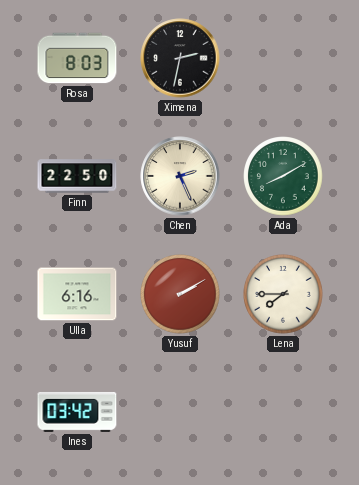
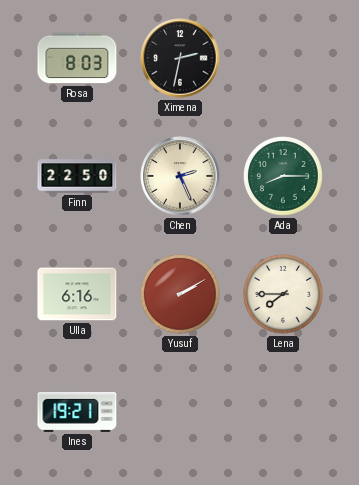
Ada: 8:10 -> 8:15
Ines: 03:42 -> 19:21
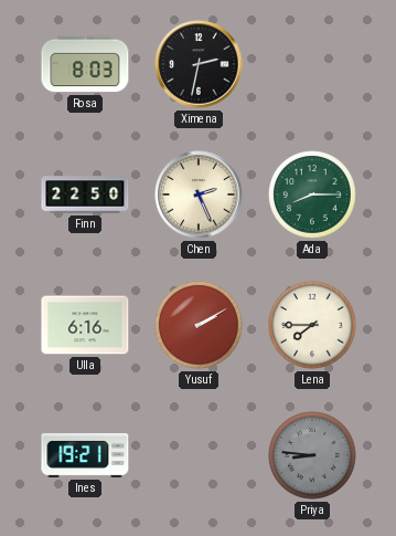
Priya: none -> 8:46
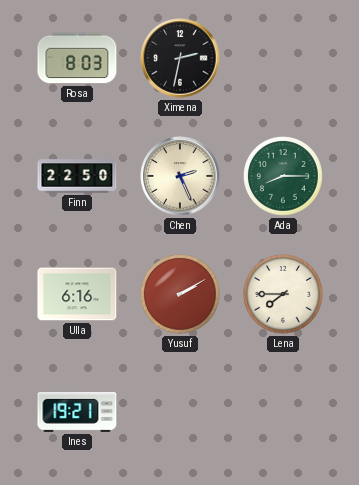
Priya: 8:46 -> none
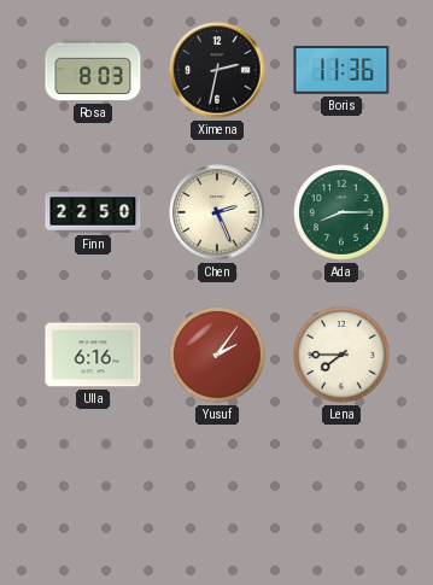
Boris: none -> 11:36
Yusuf: 2:10 -> 2:06
Ines: 19:21 -> none
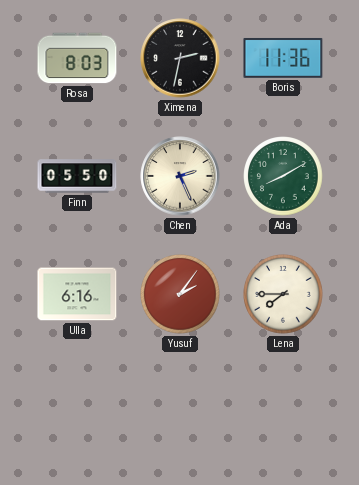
Finn: 22:50 -> 05:50
Ada: 8:15 -> 8:10
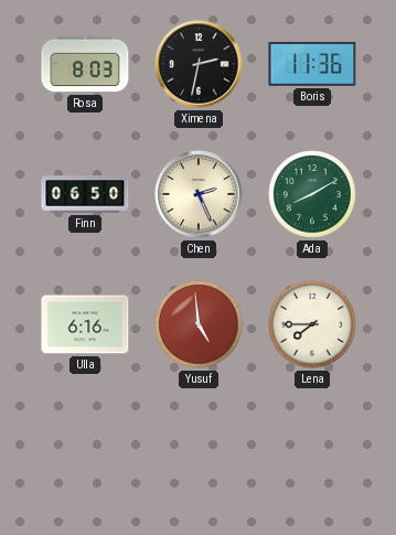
Finn: 05:50 -> 06:50
Yusuf: 2:06 -> 4:59
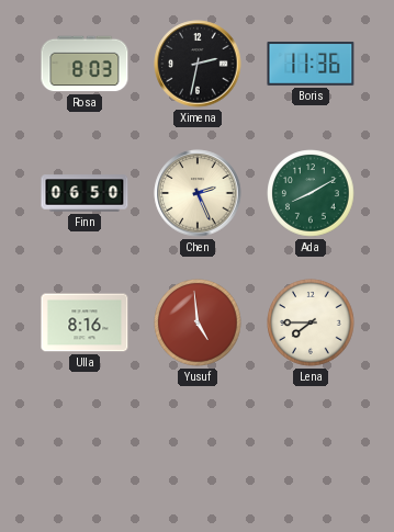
Ulla: 6:16 -> 8:16
